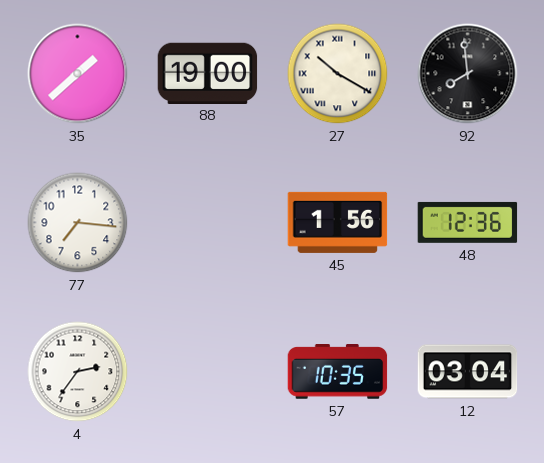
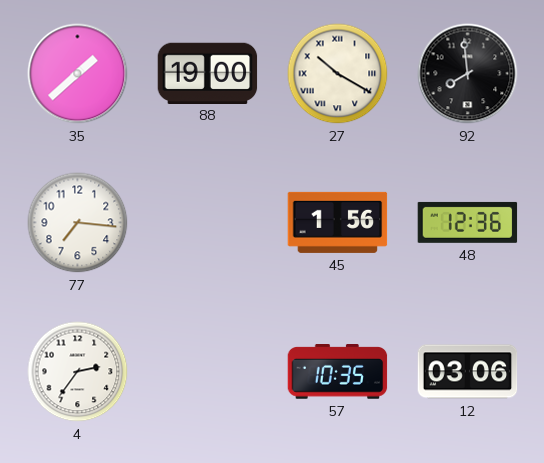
12: 03:04 -> 03:06
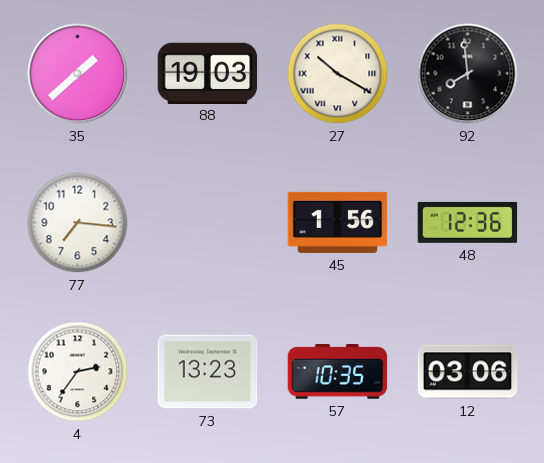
88: 19:00 -> 19:03
73: none -> 13:23
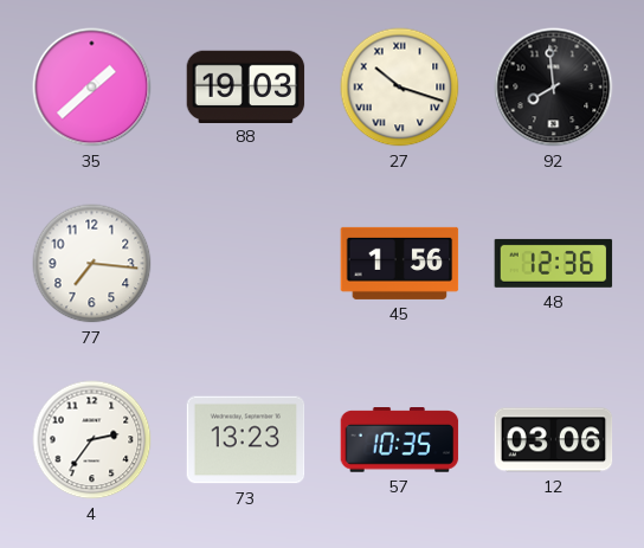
27: 10:20 -> 10:18
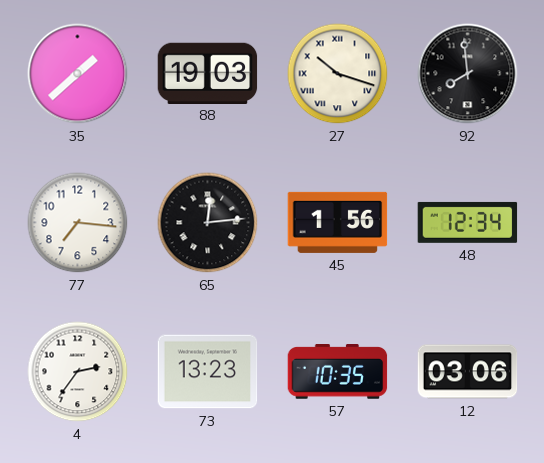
65: none -> 12:14
48: 12:36 -> 12:34
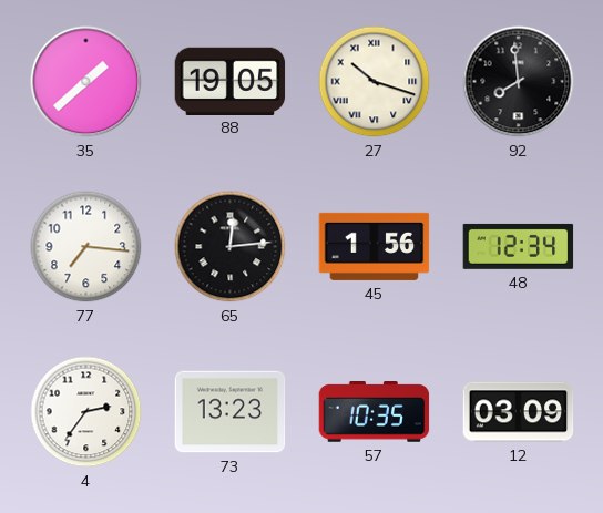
88: 19:03 -> 19:05
12: 03:06 -> 03:09
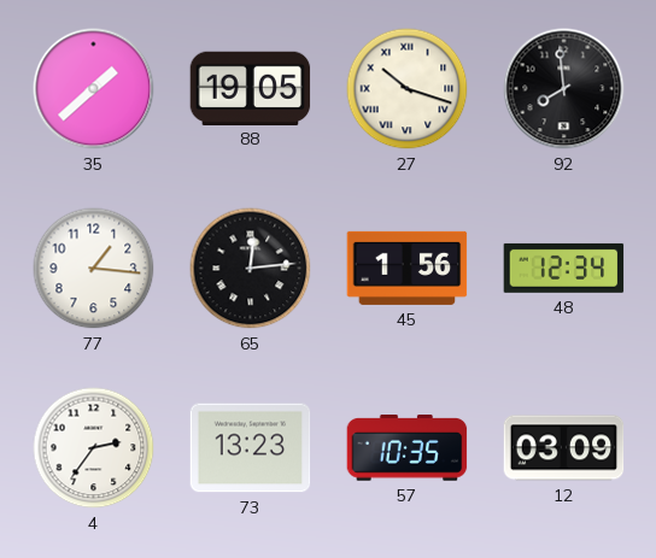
77: 7:16 -> 1:16
